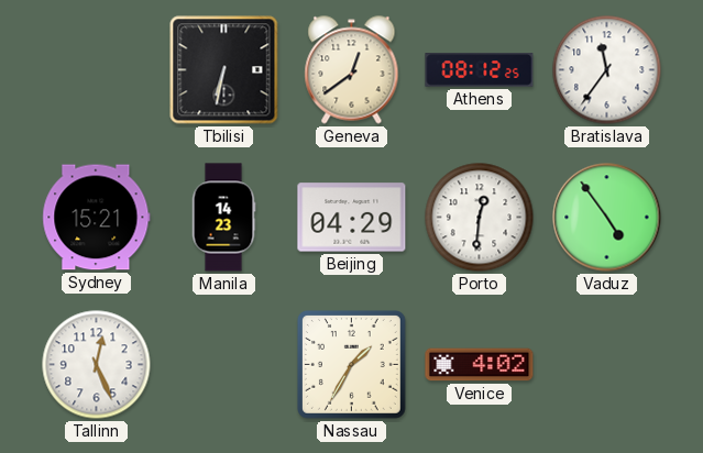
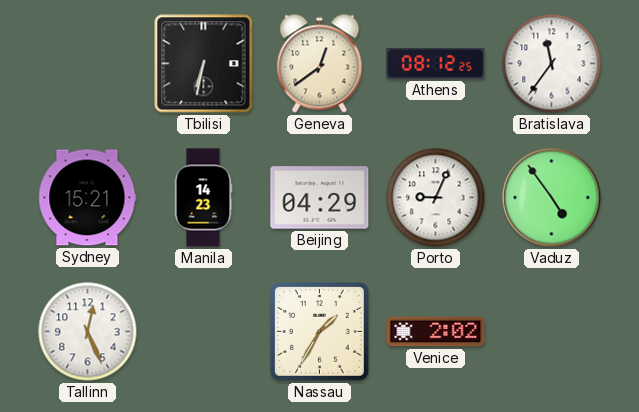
Porto: 12:31 -> 9:04
Venice: 4:02 -> 2:02
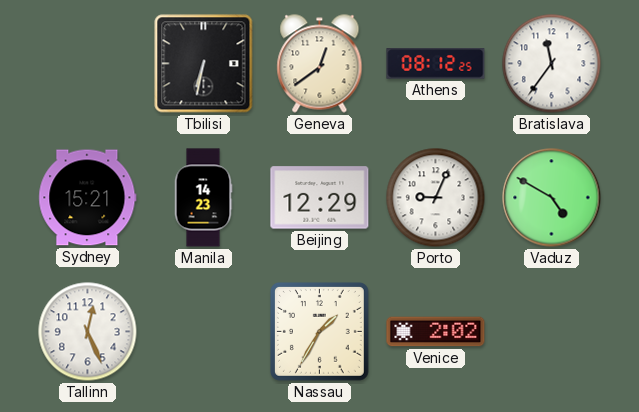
Beijing: 04:29 -> 12:29
Vaduz: 4:54 -> 4:50
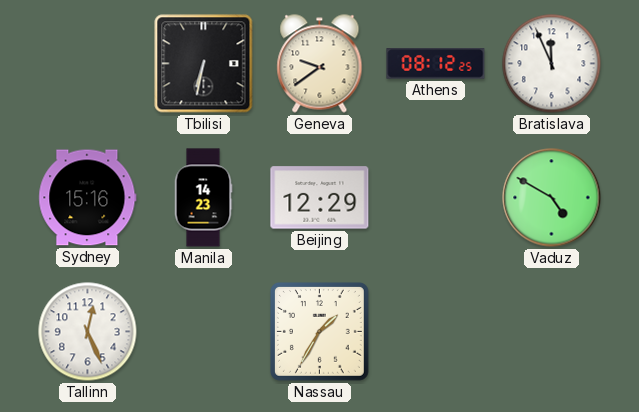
Geneva: 12:39 -> 9:39
Bratislava: 11:36 -> 11:56
Sydney: 15:21 -> 15:16
Porto: 9:04 -> none
Venice: 2:02 -> none
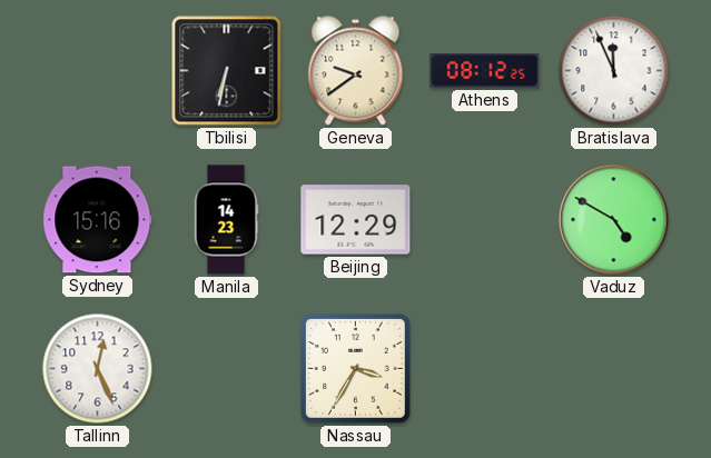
Nassau: 1:35 -> 3:35
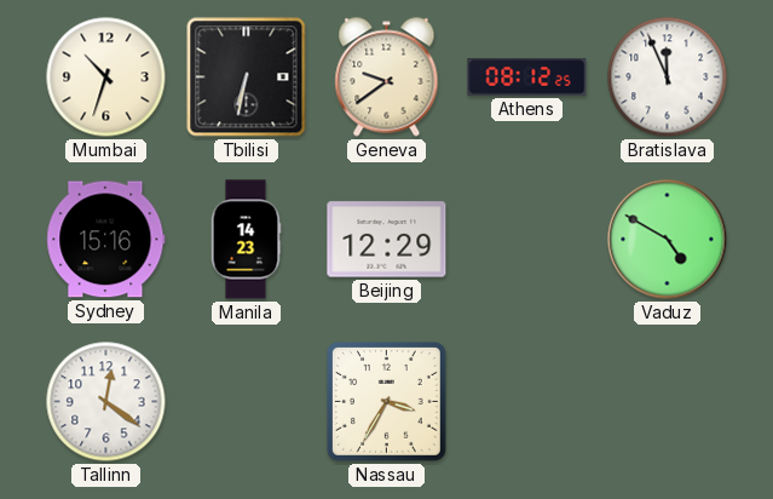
Mumbai: none -> 10:33
Tallinn: 12:26 -> 12:21
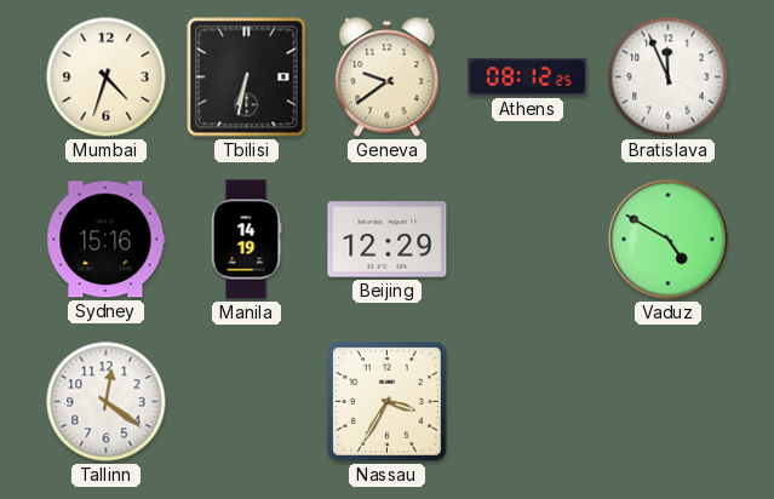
Mumbai: 10:33 -> 4:33
Manila: 14:23 -> 14:19
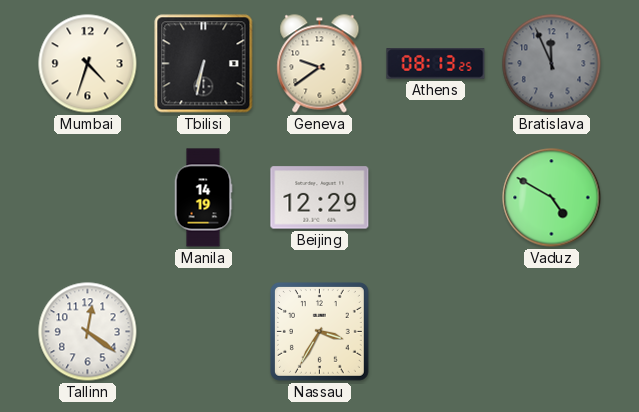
Athens: 08:12 -> 08:13
Bratislava dial: white -> grey
Sydney: 15:16 -> none
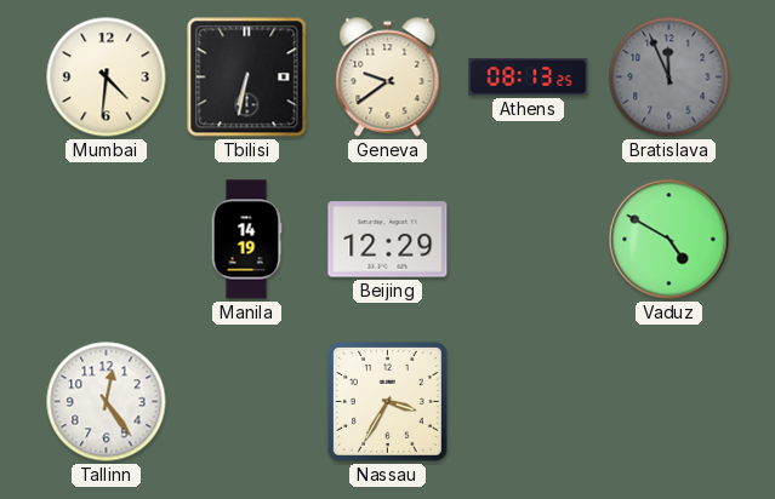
Mumbai: 4:33 -> 4:31
Tallinn: 12:21 -> 12:24
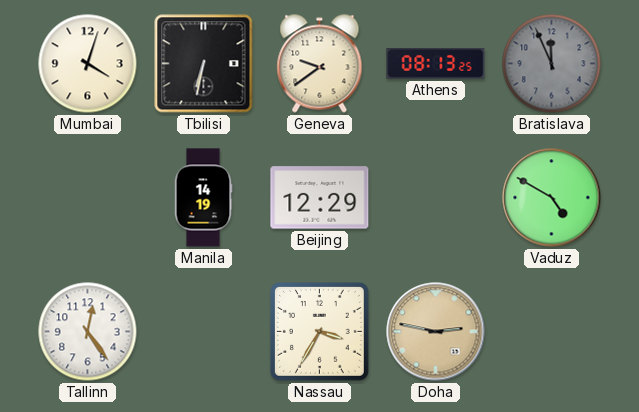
Mumbai: 4:31 -> 4:03
Doha: none -> 2:47
